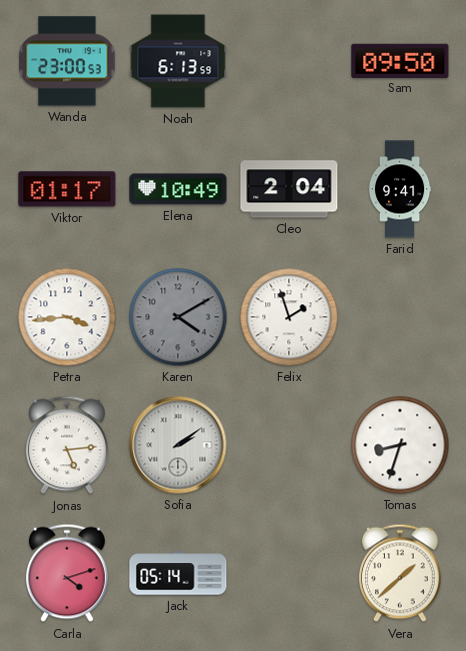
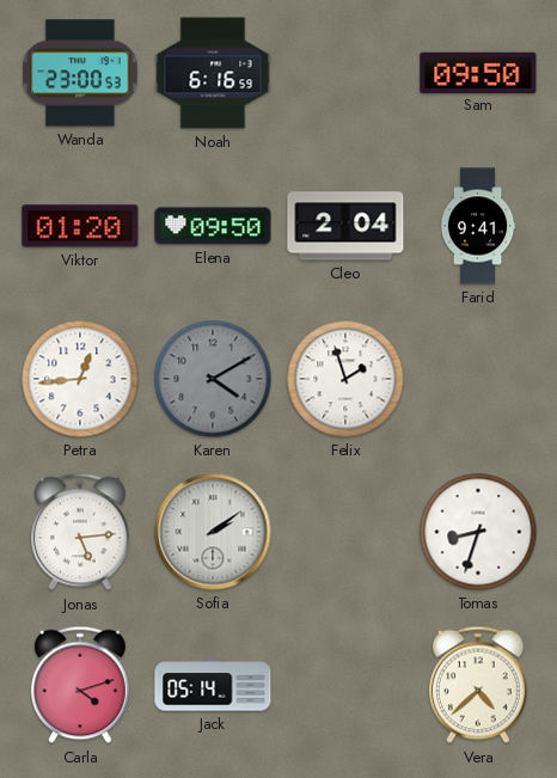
Noah: 6:13 -> 6:16
Viktor: 01:17 -> 01:20
Elena: 10:49 -> 09:50
Petra: 3:44 -> 12:44
Vera: 1:38 -> 4:38
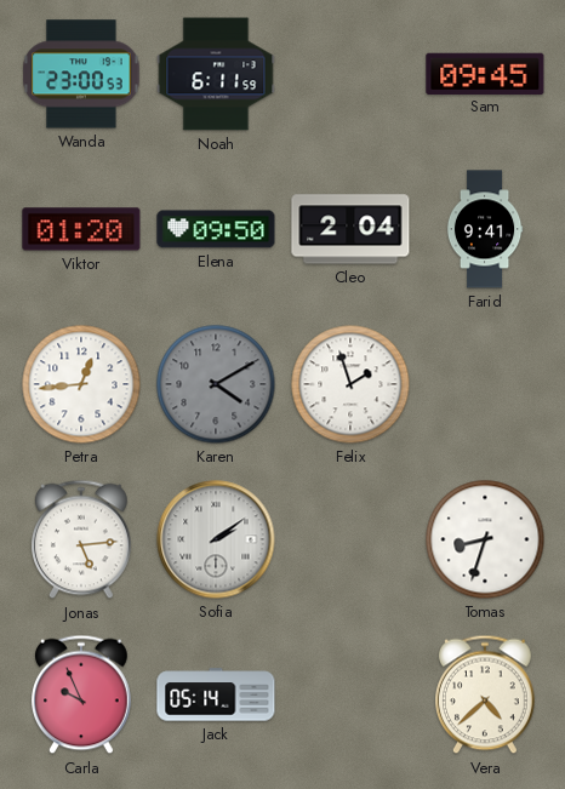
Noah: 6:16 -> 6:11
Sam: 09:50 -> 09:45
Carla: 4:12 -> 9:56
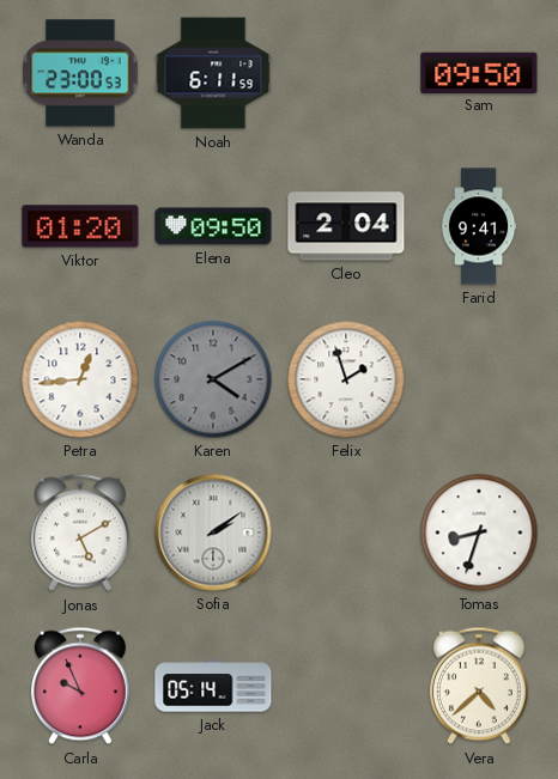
Sam: 09:45 -> 09:50
Jonas: 5:14 -> 5:10
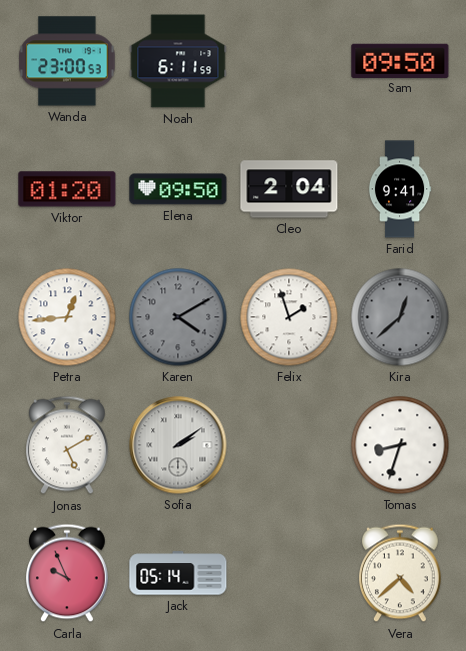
Kira: none -> 12:38
